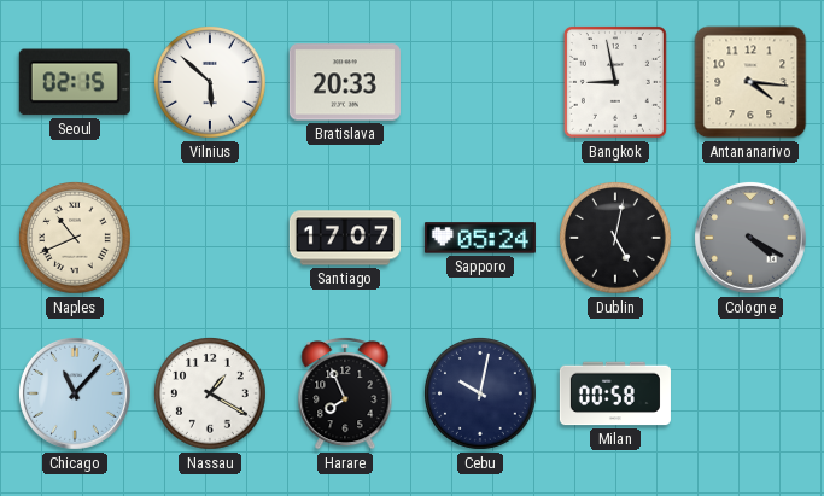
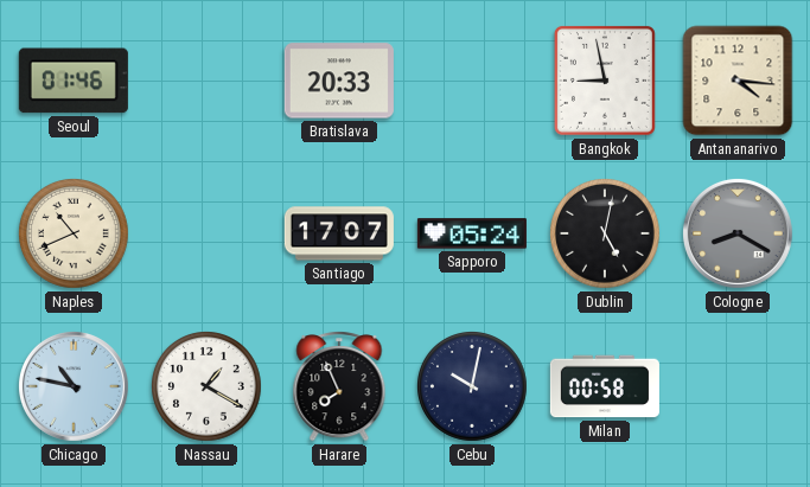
Seoul: 02:15 -> 01:46
Vilnius: 5:52 -> none
Cologne: 4:20 -> 8:20
Chicago: 11:07 -> 10:47
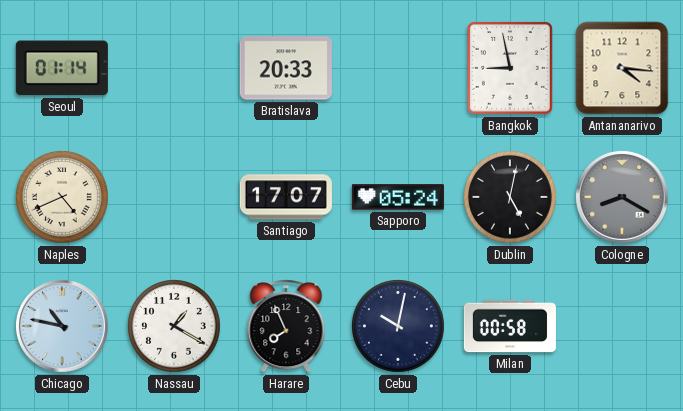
Seoul: 01:46 -> 01:14
Naples: 10:41 -> 4:41
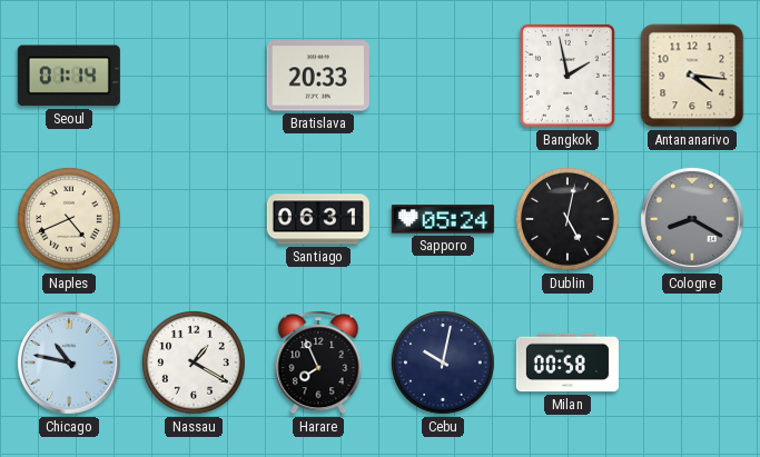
Bangkok: 8:58 -> 1:58
Santiago: 17:07 -> 06:31
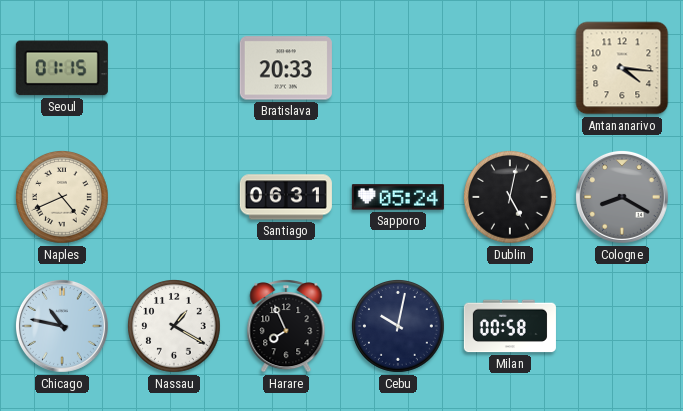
Seoul: 01:14 -> 01:15
Bangkok: 1:58 -> none
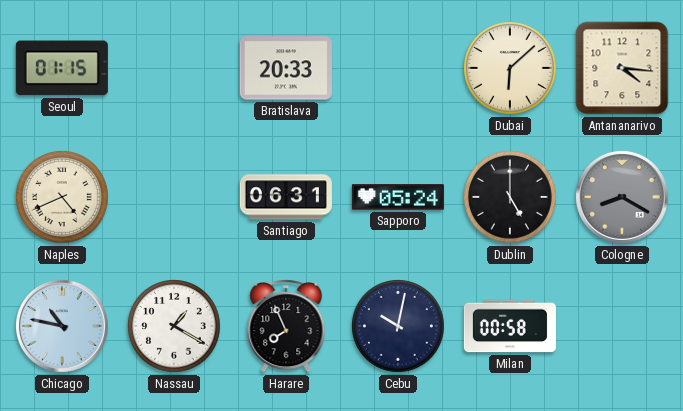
Dubai: none -> 6:08
Dublin: 5:02 -> 5:00
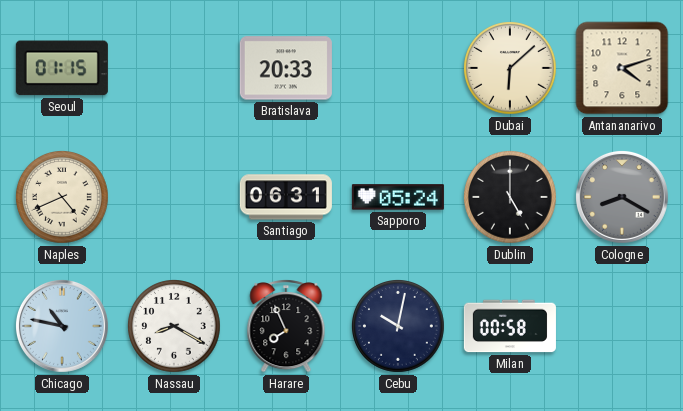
Antananarivo: 4:16 -> 4:12
Nassau: 1:20 -> 8:20
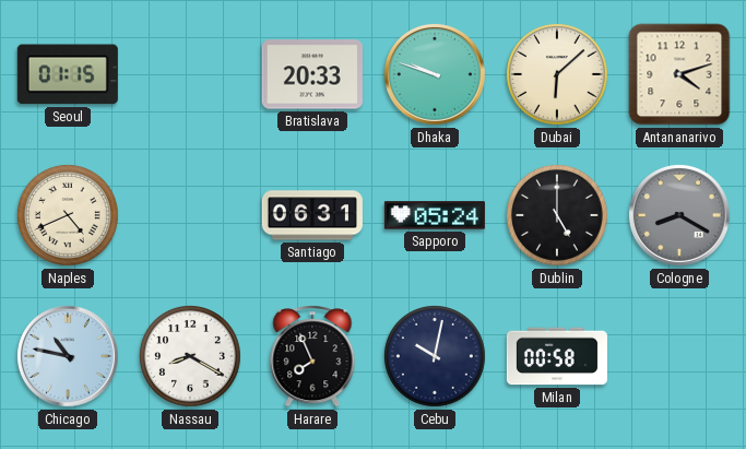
Dhaka: none -> 9:48
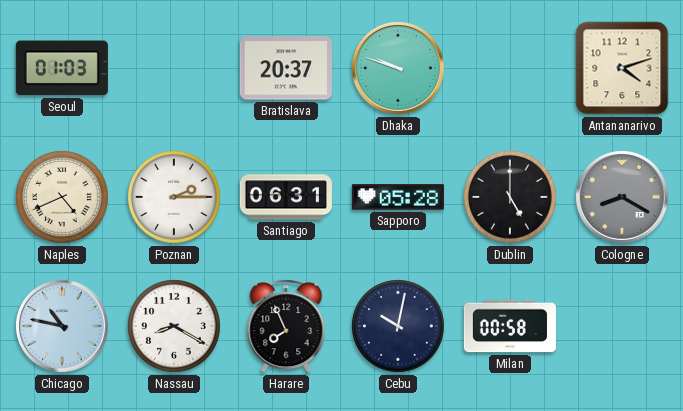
Seoul: 01:15 -> 01:03
Bratislava: 20:33 -> 20:37
Dubai: 6:08 -> none
Poznan: none -> 2:15
Sapporo: 05:24 -> 05:28
